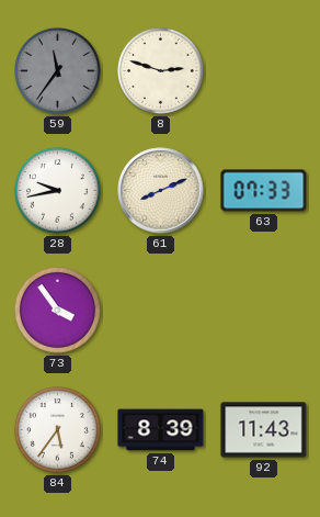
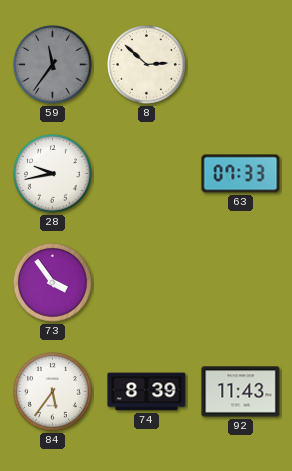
8: 2:48 -> 2:52
61: 8:11 -> none
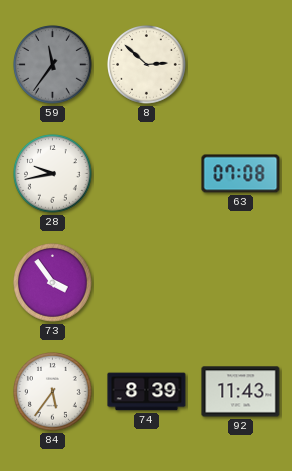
63: 07:33 -> 07:08
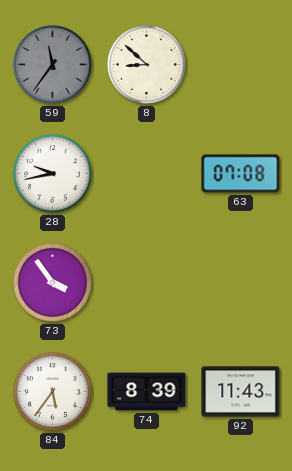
8: 2:52 -> 8:52
